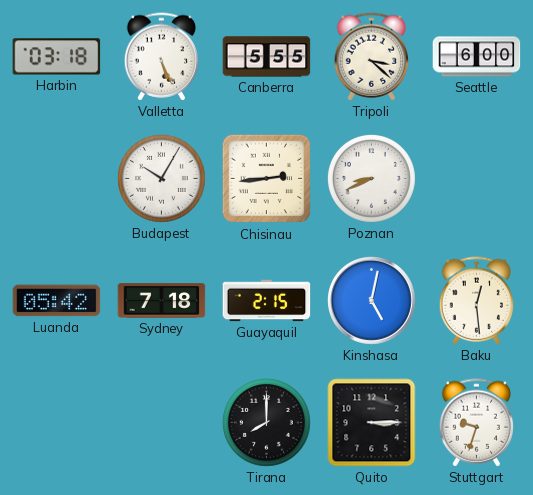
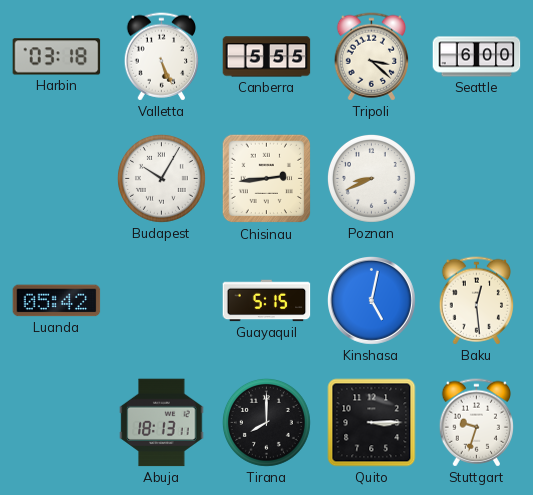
Sydney: 7:18 -> none
Guayaquil: 2:15 -> 5:15
Abuja: none -> 18:13
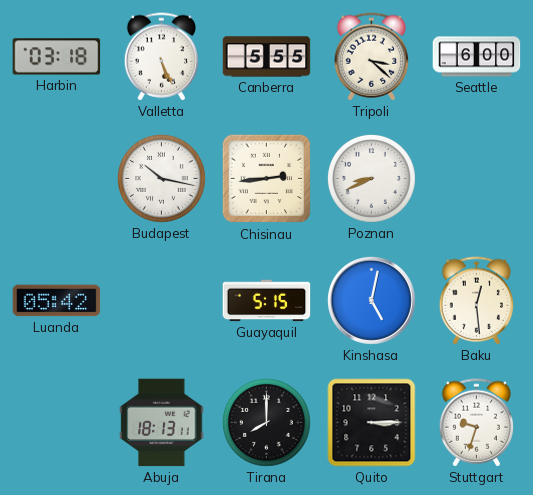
Budapest: 10:05 -> 10:17
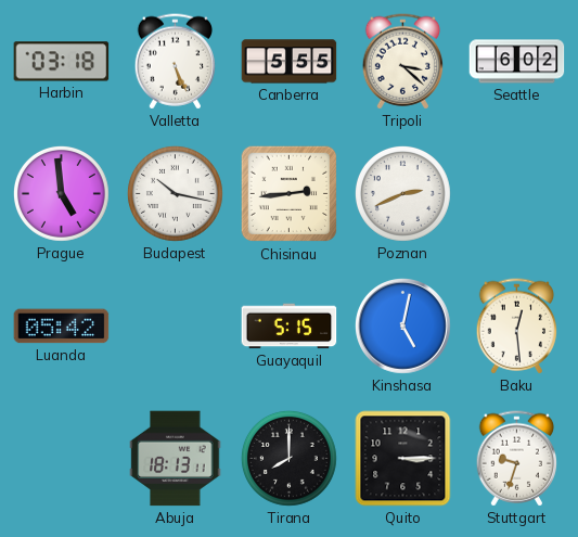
Seattle: 6:00 -> 6:02
Prague: none -> 4:59
Poznan: 8:41 -> 2:41
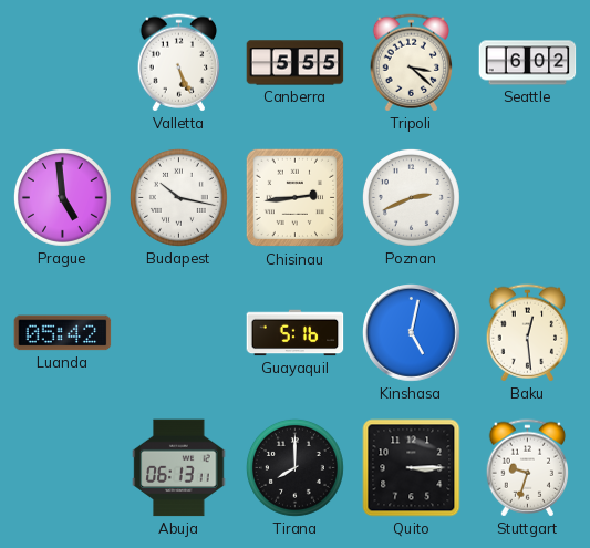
Harbin: 03:18 -> none
Guayaquil: 5:15 -> 5:16
Abuja: 18:13 -> 06:13
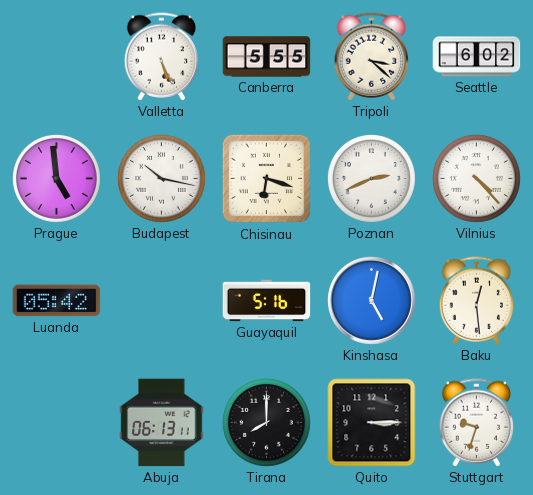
Chisinau: 2:44 -> 6:18
Vilnius: none -> 4:23
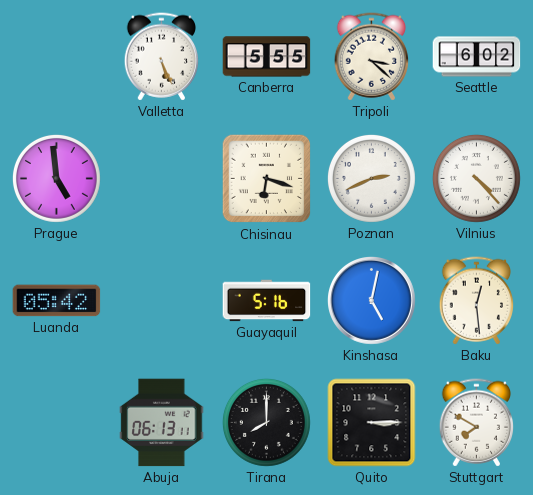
Budapest: 10:17 -> none
Stuttgart: 9:33 -> 7:50
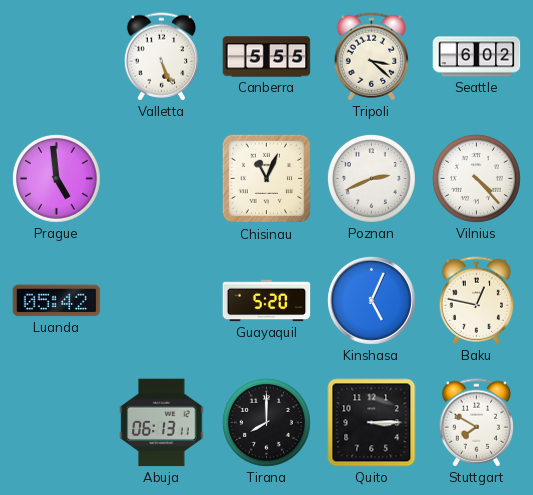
Chisinau: 6:18 -> 11:04
Guayaquil: 5:16 -> 5:20
Kinshasa: 5:02 -> 5:04
Baku: 12:29 -> 12:47
